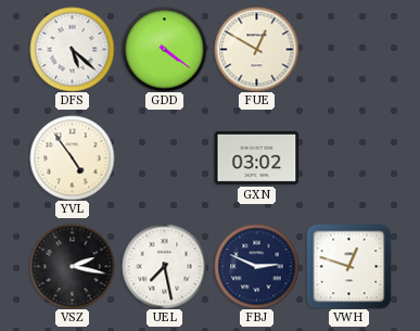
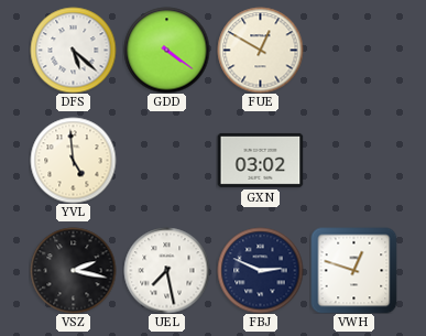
YVL: 4:54 -> 4:59
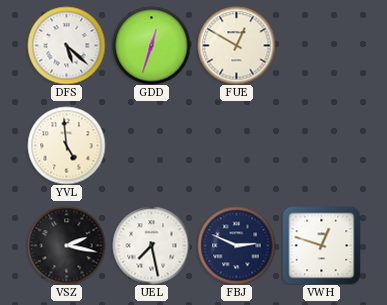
GDD: 4:21 -> 12:33
GXN: 03:02 -> none
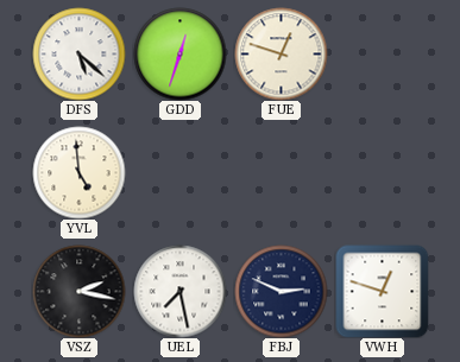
FUE: 12:50 -> 12:48
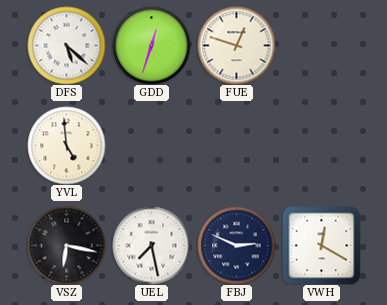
VSZ: 2:17 -> 6:17
VWH: 12:48 -> 12:20
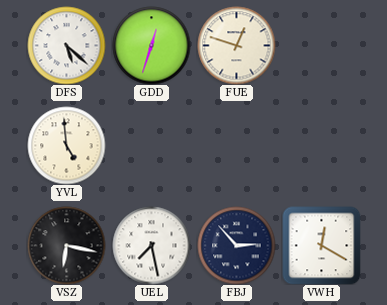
FBJ: 2:49 -> 2:53
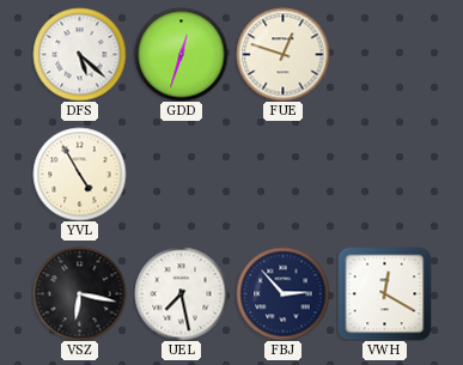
YVL: 4:59 -> 4:55
